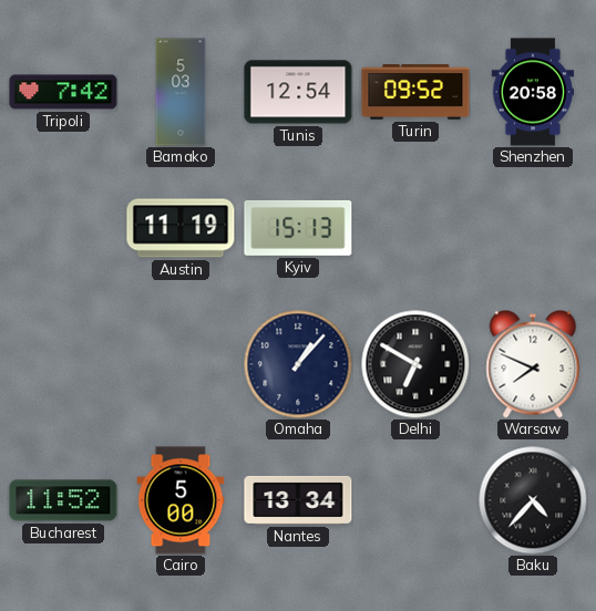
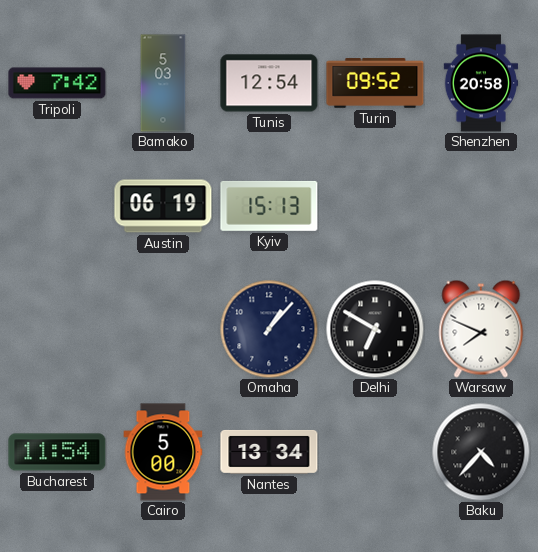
Austin: 11:19 -> 06:19
Bucharest: 11:52 -> 11:54
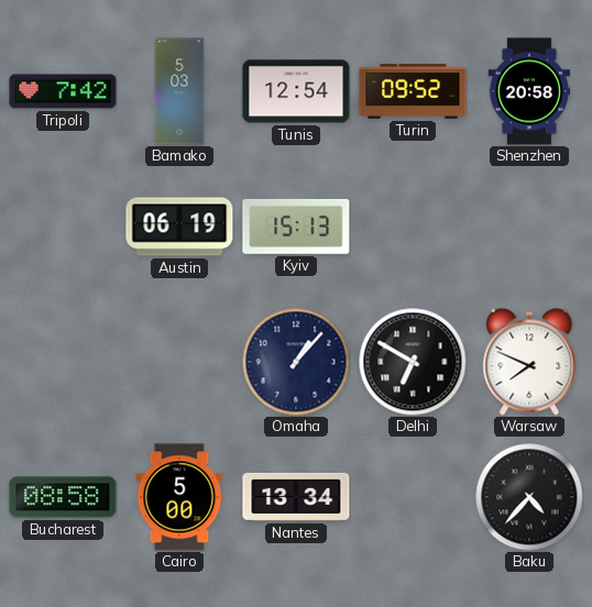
Bucharest: 11:54 -> 08:58
